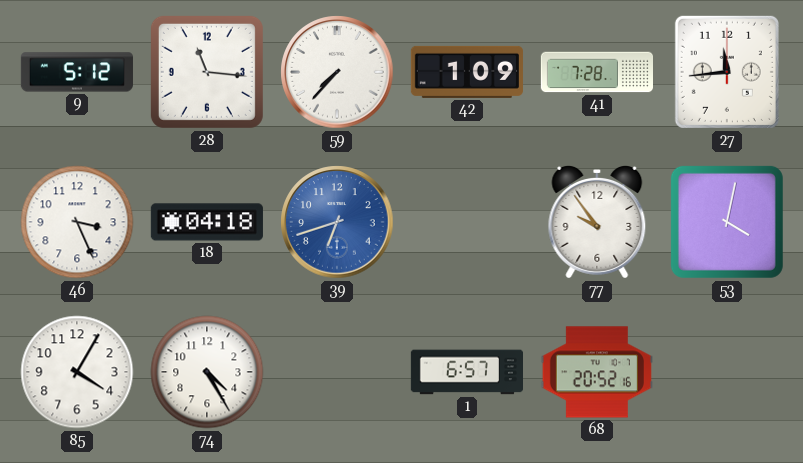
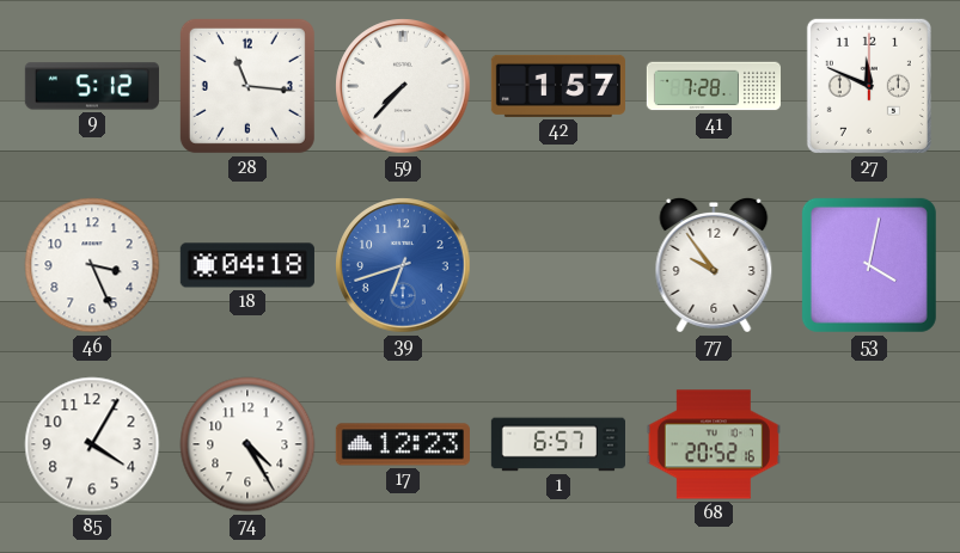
42: 1:09 -> 1:57
27: 11:44 -> 11:49
17: none -> 12:23
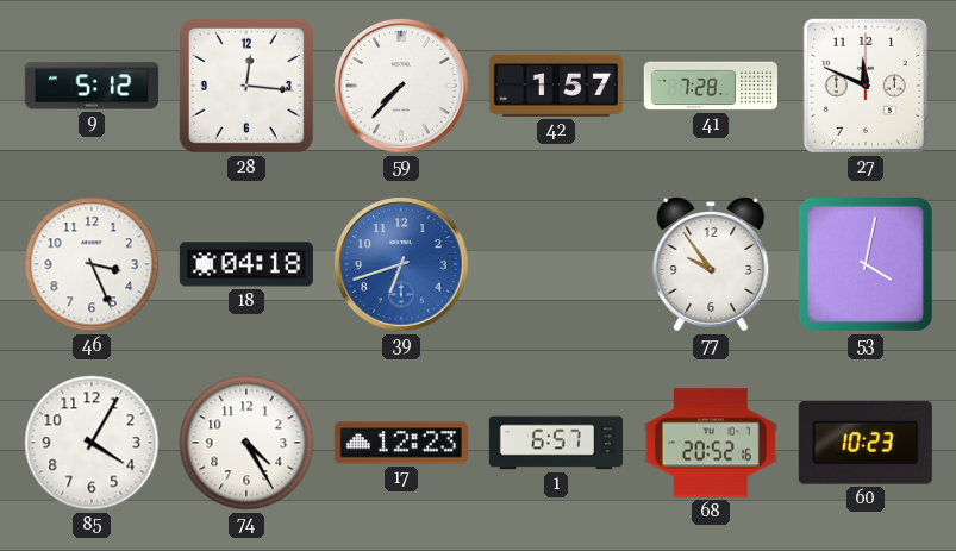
28: 11:16 -> 12:16
60: none -> 10:23
